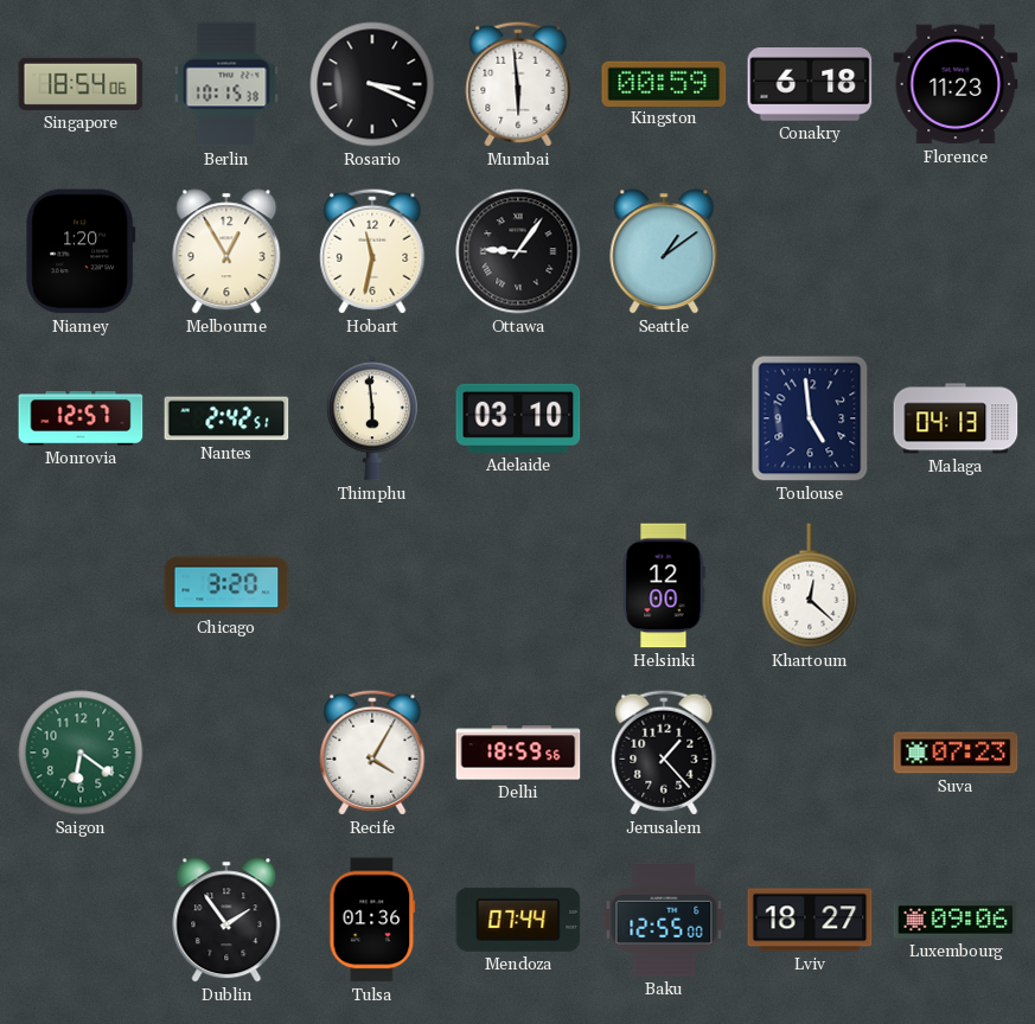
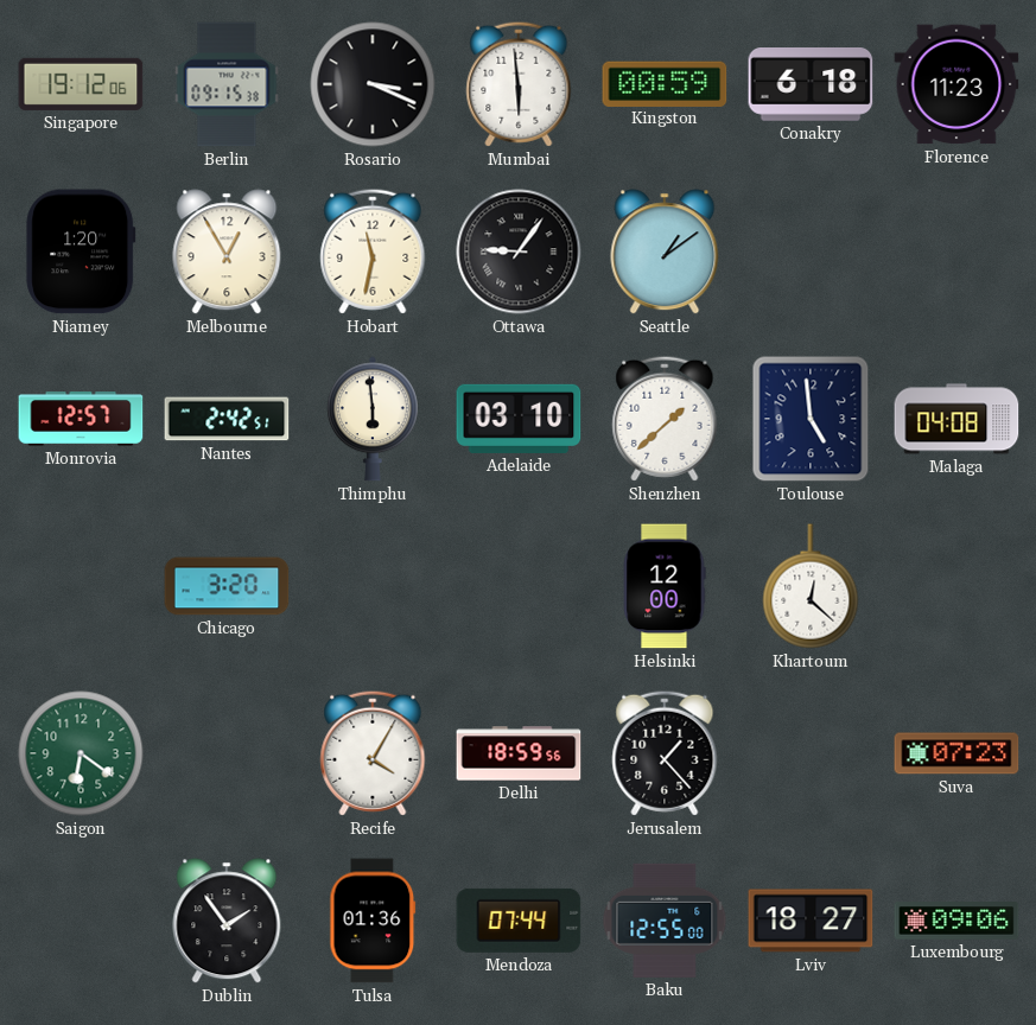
Singapore: 18:54 -> 19:12
Berlin: 10:15 -> 09:15
Shenzhen: none -> 1:38
Malaga: 04:13 -> 04:08
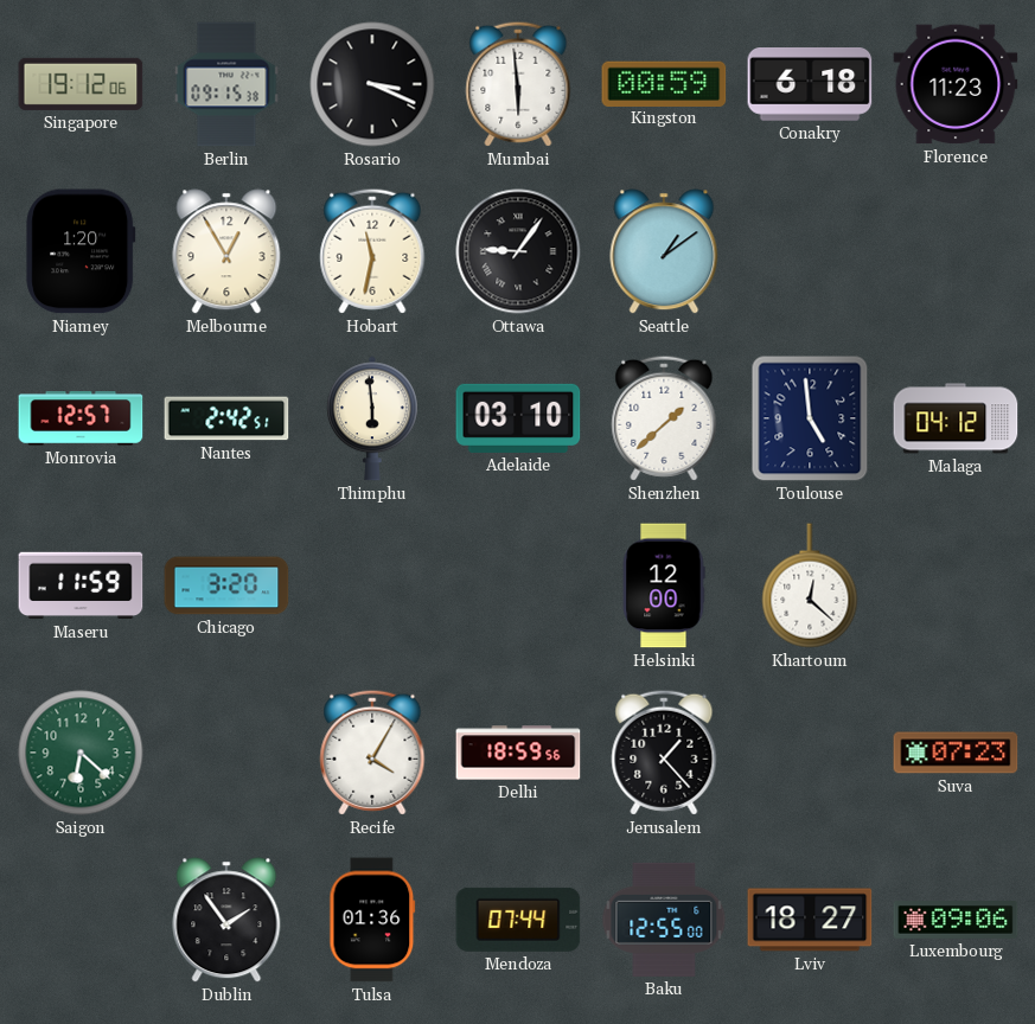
Malaga: 04:08 -> 04:12
Maseru: none -> 11:59
Saigon: 6:21 -> 6:22
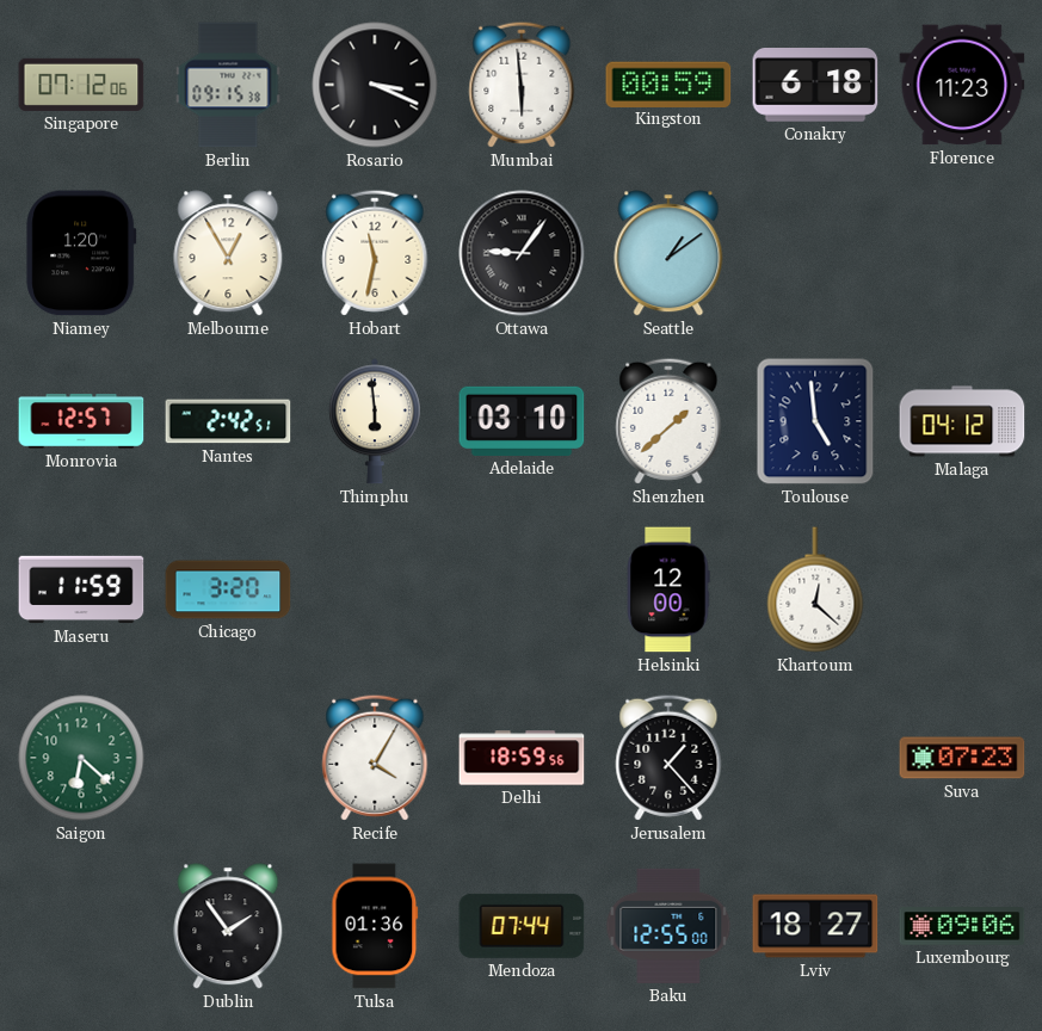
Singapore: 19:12 -> 07:12
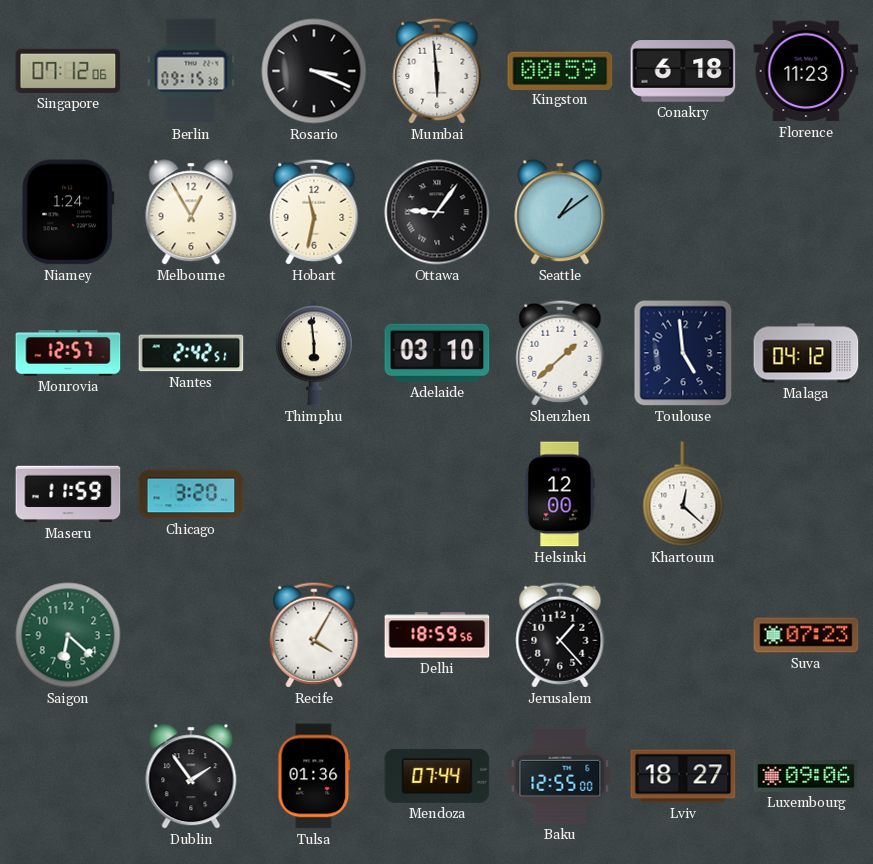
Niamey: 1:20 -> 1:24
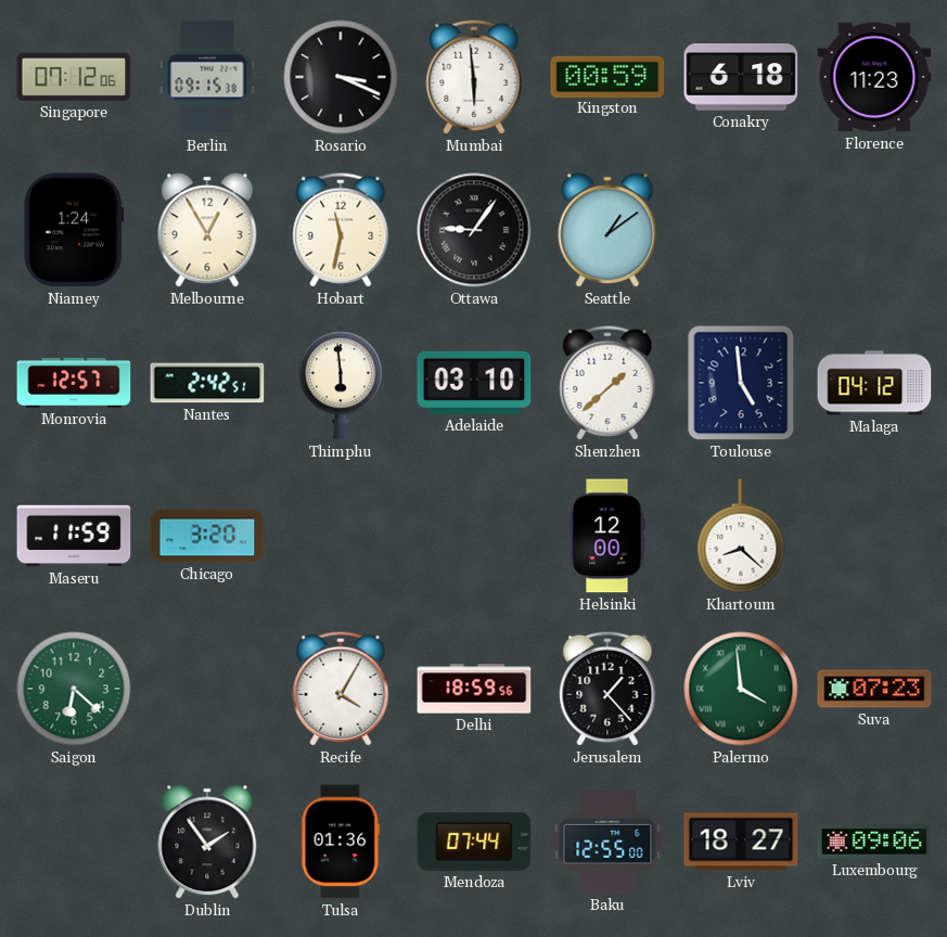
Khartoum: 12:22 -> 8:22
Palermo: none -> 3:59
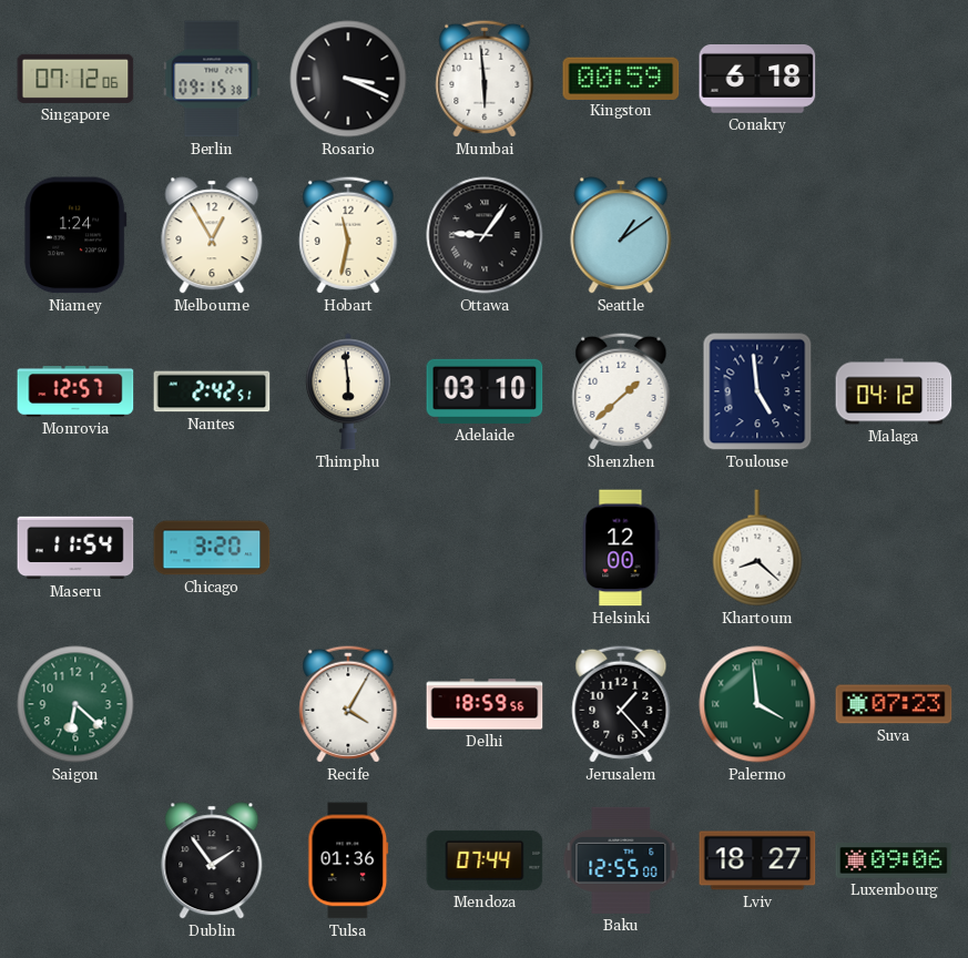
Florence: 11:23 -> none
Maseru: 11:59 -> 11:54
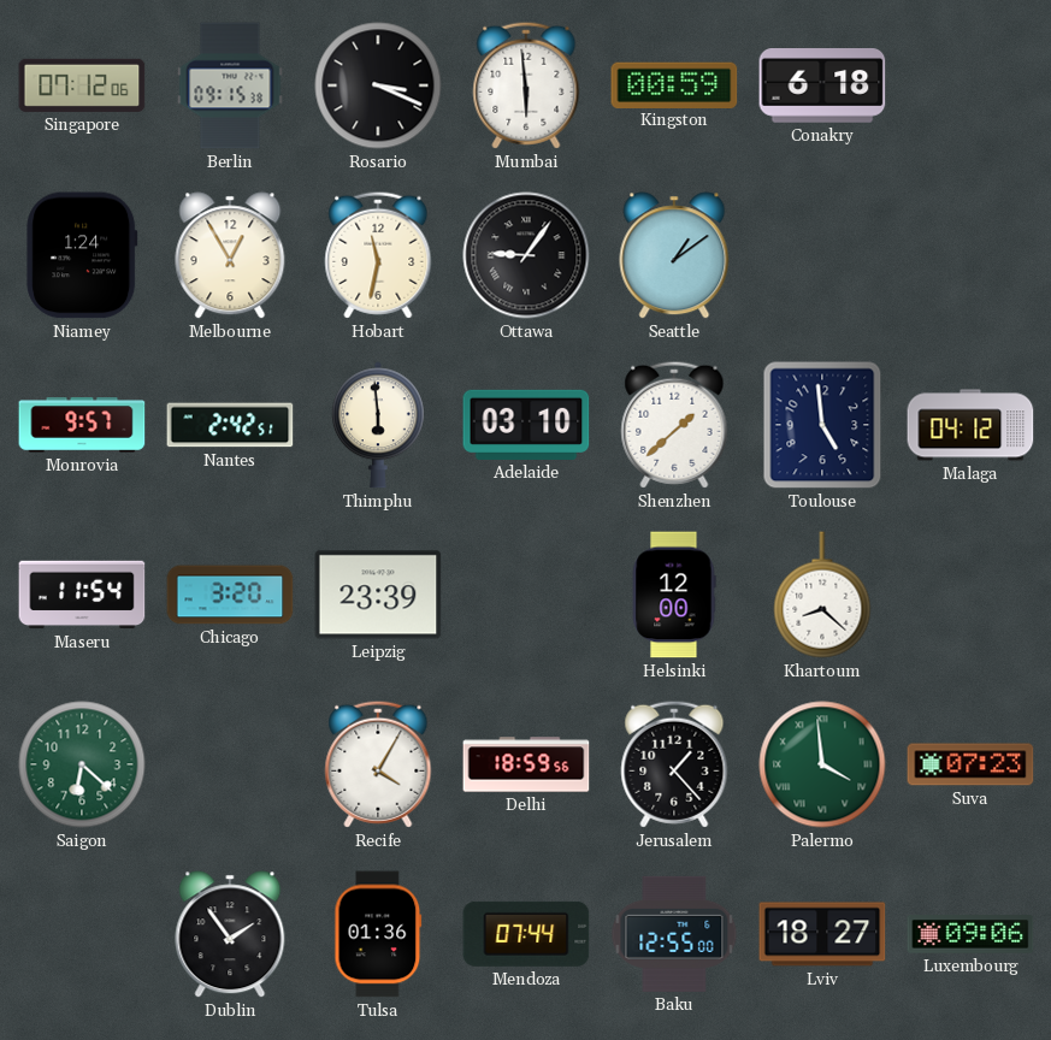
Monrovia: 12:57 -> 9:57
Leipzig: none -> 23:39
